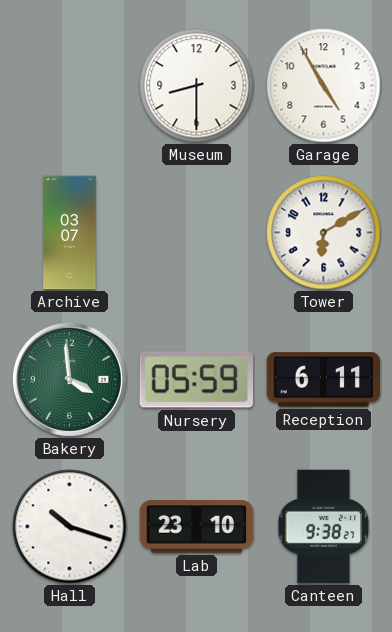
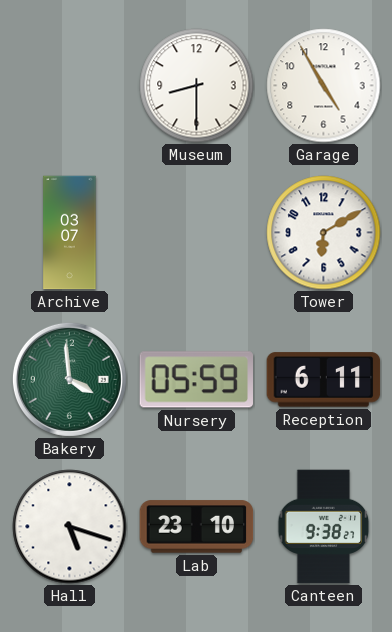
Hall: 10:18 -> 5:18
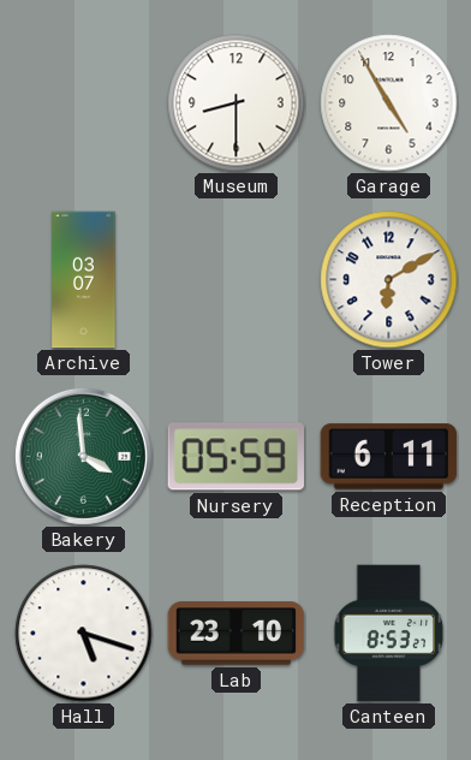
Canteen: 9:38 -> 8:53
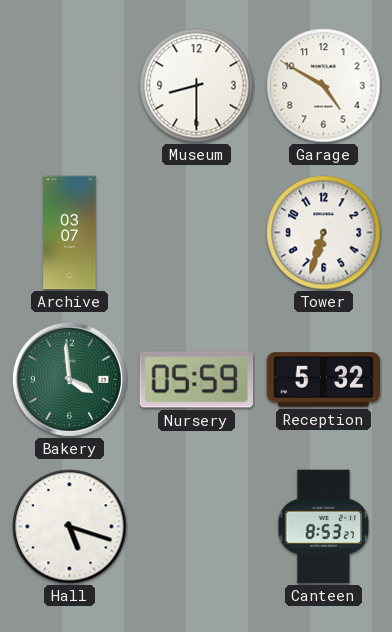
Garage: 4:55 -> 4:50
Tower: 6:10 -> 6:33
Reception: 6:11 -> 5:32
Lab: 23:10 -> none
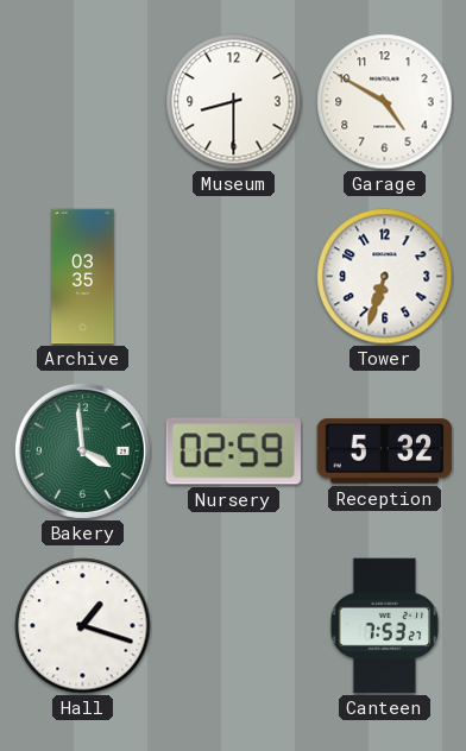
Archive: 03:07 -> 03:35
Nursery: 05:59 -> 02:59
Hall: 5:18 -> 1:18
Canteen: 8:53 -> 7:53
